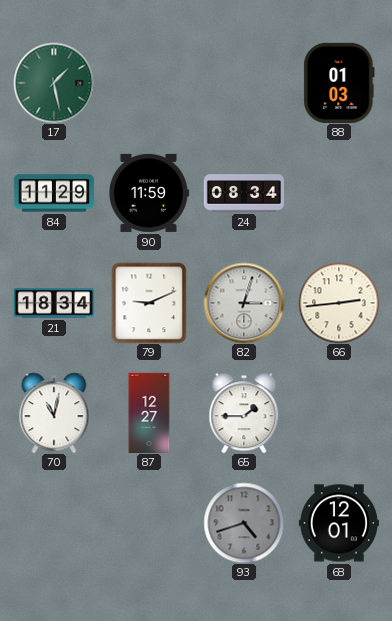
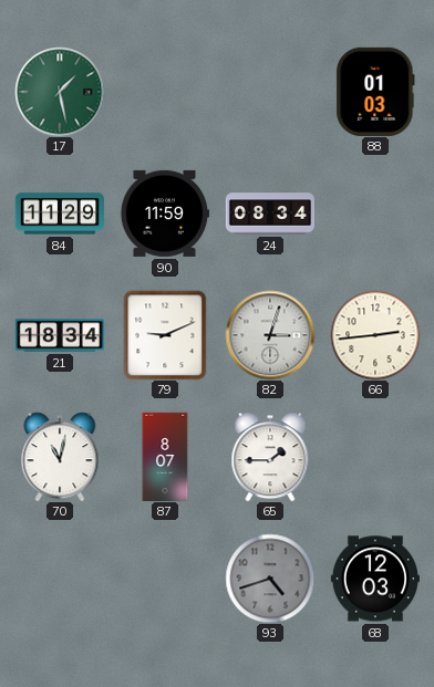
87: 12:27 -> 8:07
68: 12:01 -> 12:03
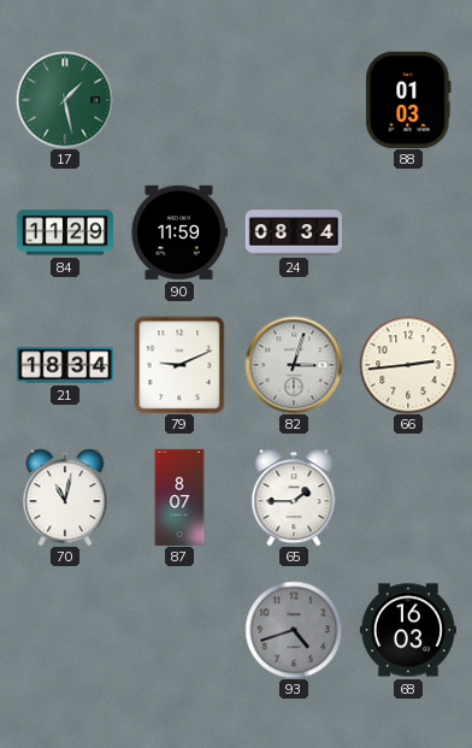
68: 12:03 -> 16:03
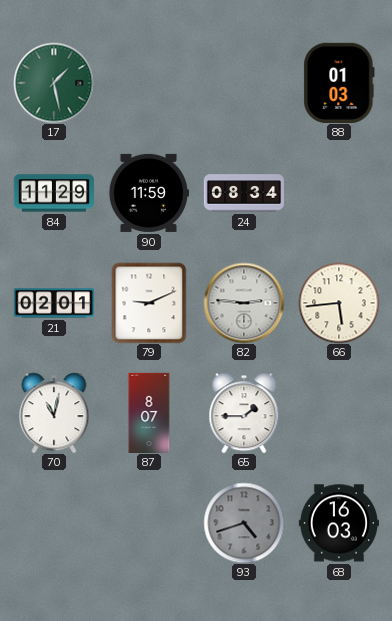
21: 18:34 -> 02:01
82: 3:03 -> 2:46
66: 2:44 -> 5:44
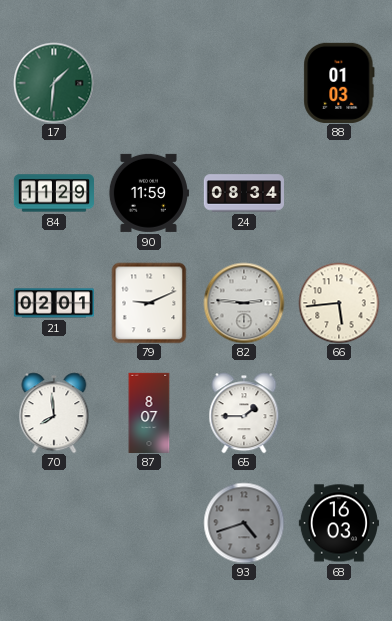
17: 1:28 -> 1:31
70: 11:02 -> 7:59
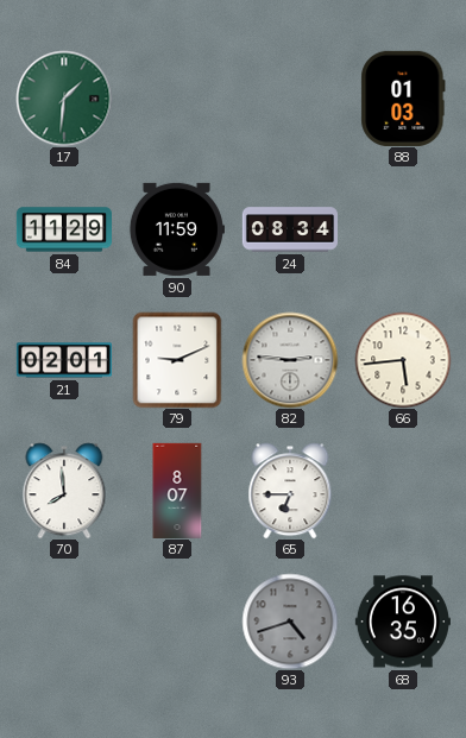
65: 1:45 -> 6:45
68: 16:03 -> 16:35
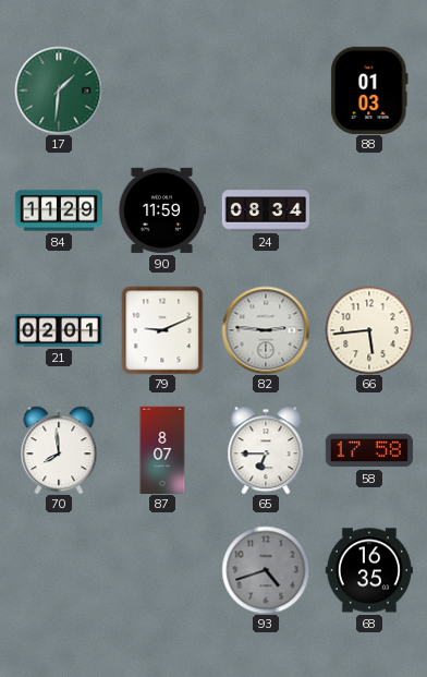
58: none -> 17:58
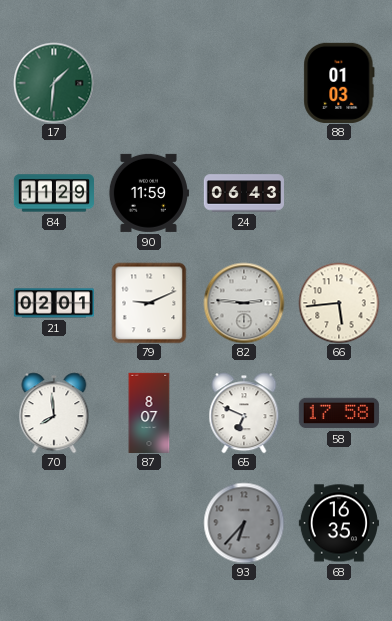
24: 08:34 -> 06:43
65: 6:45 -> 6:49
93: 4:42 -> 6:37
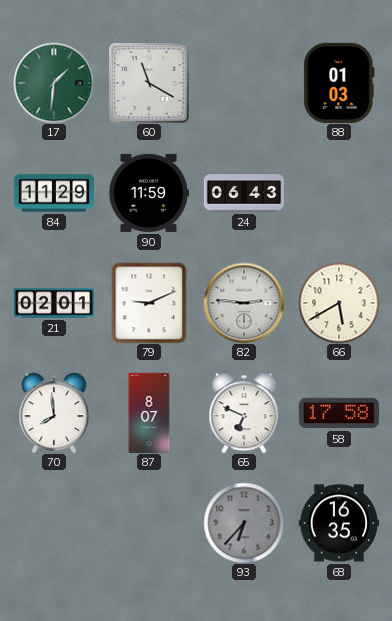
60: none -> 11:20
66: 5:44 -> 5:40
